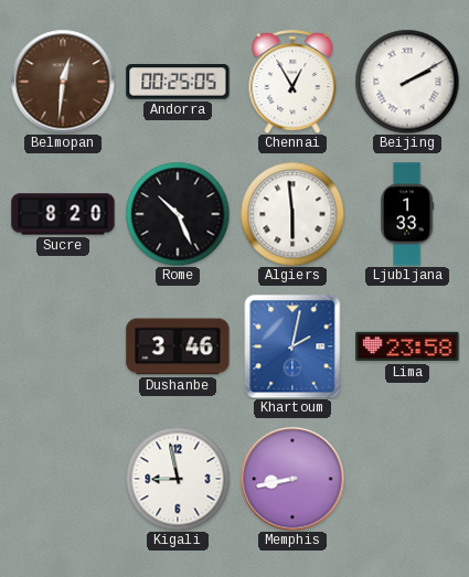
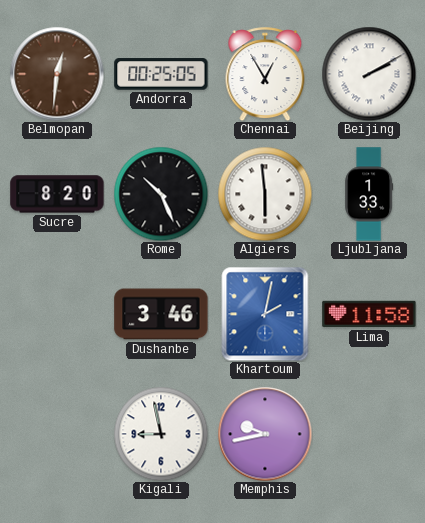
Lima: 23:58 -> 11:58
Memphis: 8:43 -> 9:43
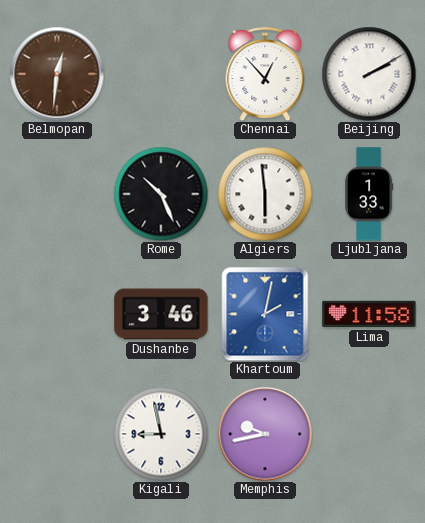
Andorra: 00:25 -> none
Chennai: 12:55 -> 12:53
Sucre: 8:20 -> none
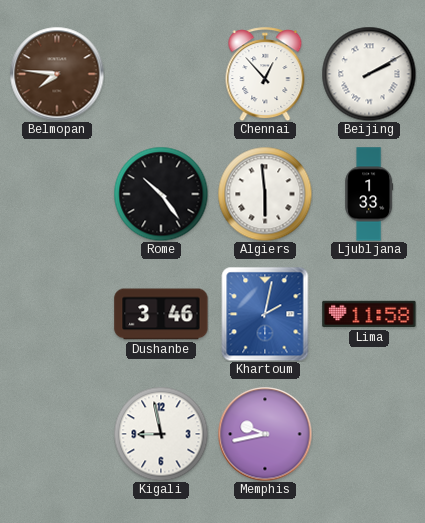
Belmopan: 12:31 -> 7:46
Rome: 10:26 -> 10:24
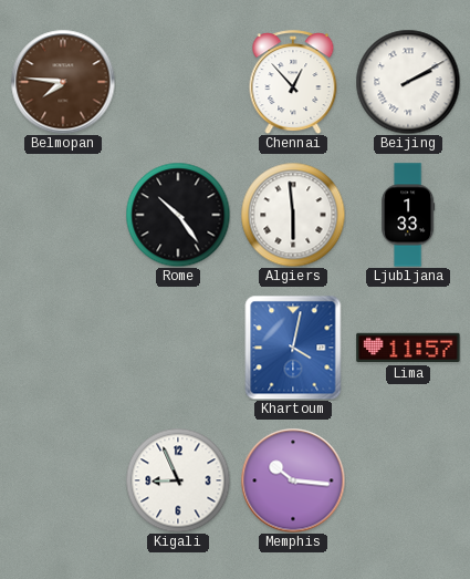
Dushanbe: 3:46 -> none
Khartoum: 2:02 -> 4:02
Lima: 11:58 -> 11:57
Kigali: 8:58 -> 8:56
Memphis: 9:43 -> 10:16
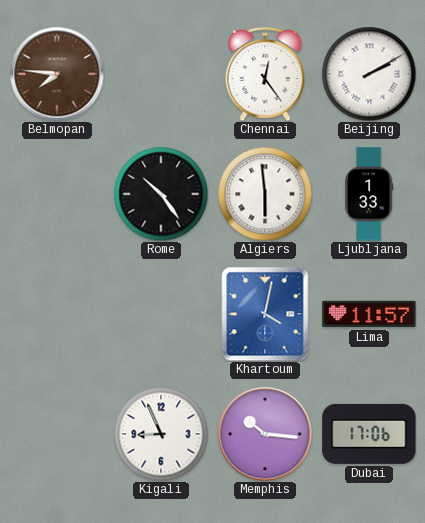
Chennai: 12:53 -> 12:24
Dubai: none -> 17:06
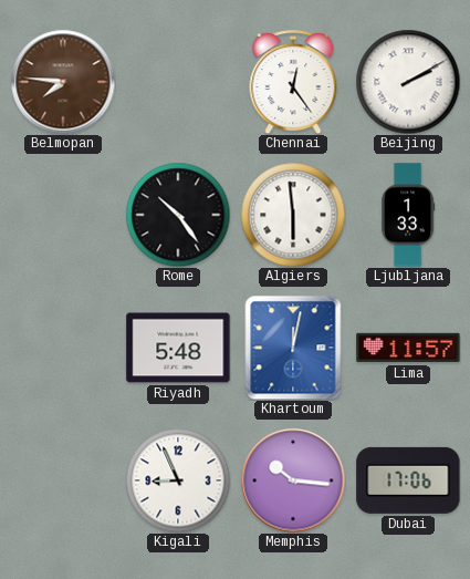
Riyadh: none -> 5:48
Khartoum: 4:02 -> 12:02
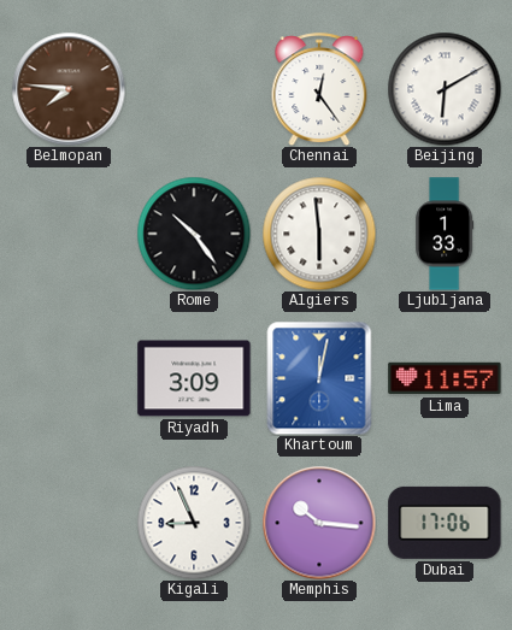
Beijing: 2:10 -> 6:10
Riyadh: 5:48 -> 3:09
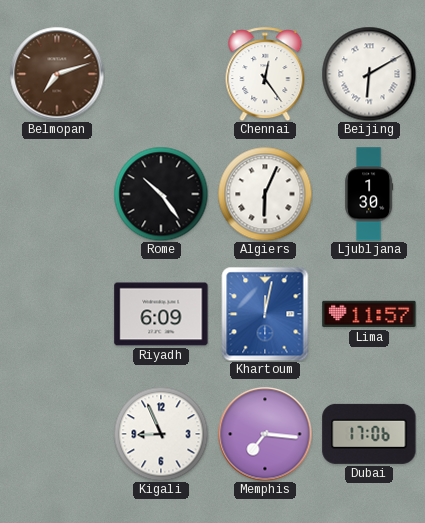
Belmopan: 7:46 -> 7:12
Algiers: 5:59 -> 6:04
Ljubljana: 1:33 -> 1:30
Riyadh: 3:09 -> 6:09
Memphis: 10:16 -> 7:16
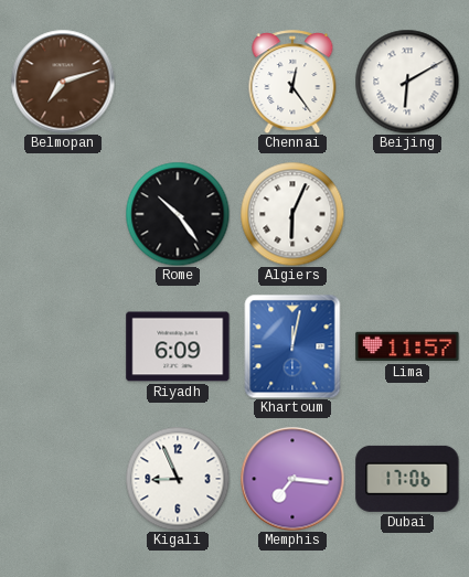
Ljubljana: 1:30 -> none
